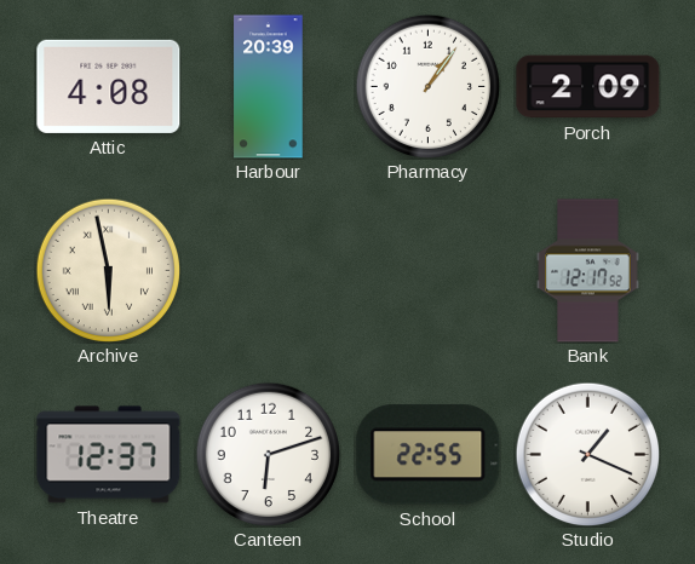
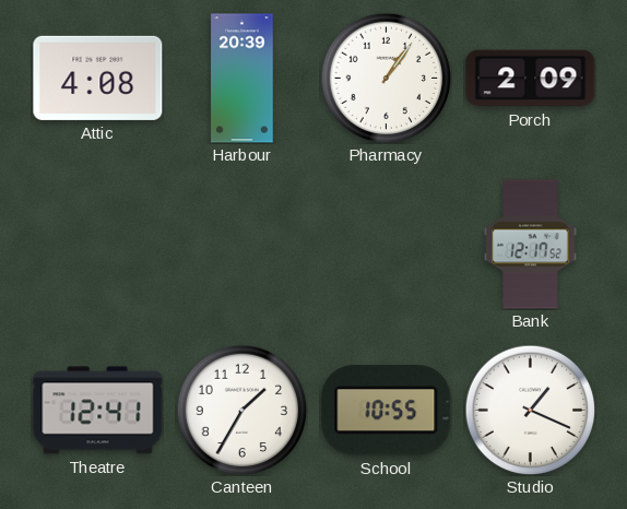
Archive: 5:58 -> none
Theatre: 12:37 -> 12:41
Canteen: 6:12 -> 1:35
School: 22:55 -> 10:55
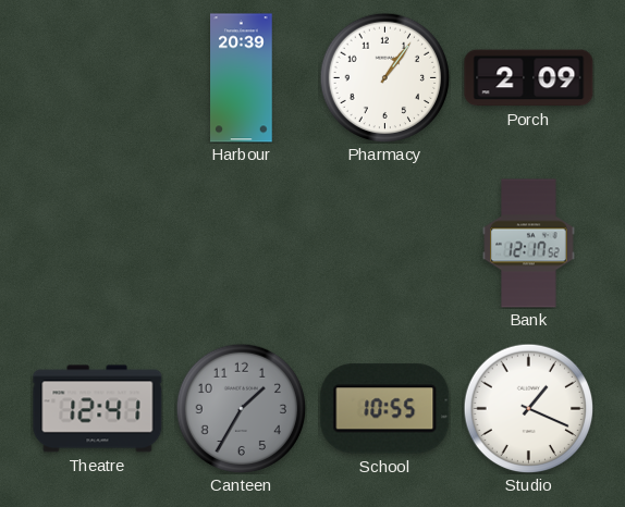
Attic: 4:08 -> none
Canteen dial: white -> grey
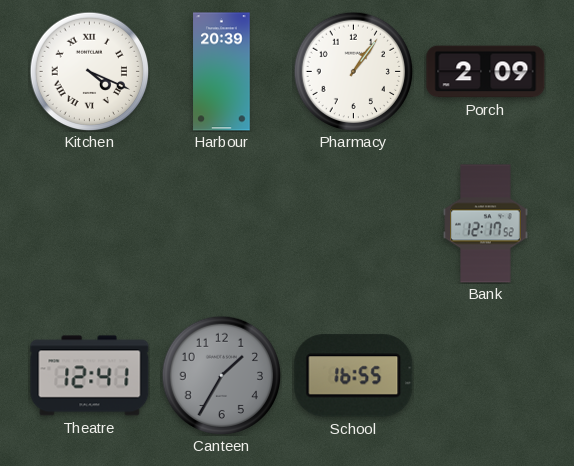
Kitchen: none -> 4:19
School: 10:55 -> 16:55
Studio: 1:19 -> none
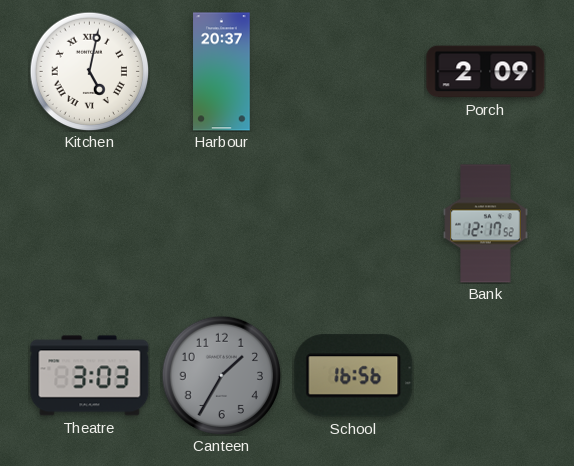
Kitchen: 4:19 -> 5:02
Harbour: 20:39 -> 20:37
Pharmacy: 1:06 -> none
Theatre: 12:41 -> 3:03
School: 16:55 -> 16:56
